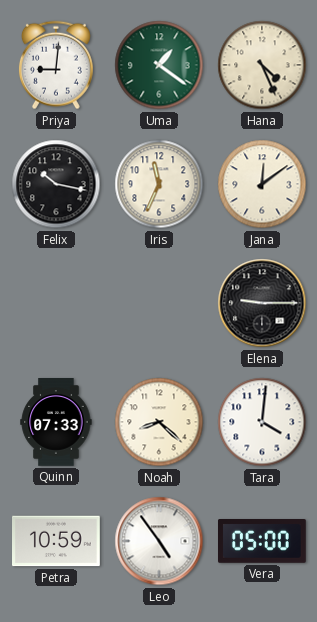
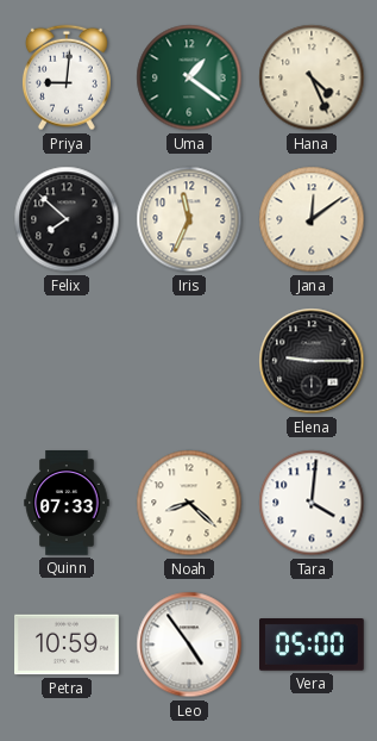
Felix: 10:17 -> 7:52
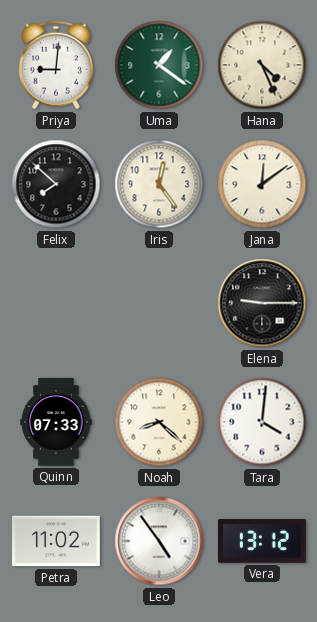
Iris: 11:34 -> 12:24
Petra: 10:59 -> 11:02
Vera: 05:00 -> 13:12
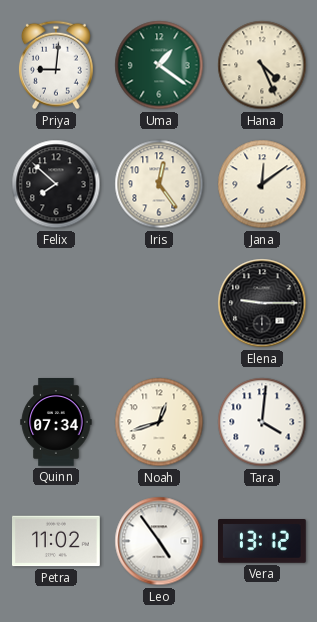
Quinn: 07:33 -> 07:34
Noah: 8:22 -> 12:42
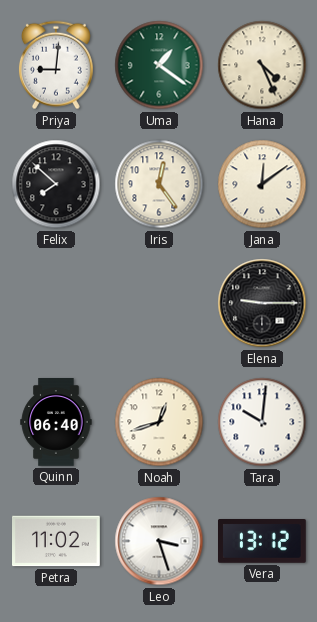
Quinn: 07:34 -> 06:40
Tara: 4:01 -> 10:01
Leo: 4:54 -> 3:27
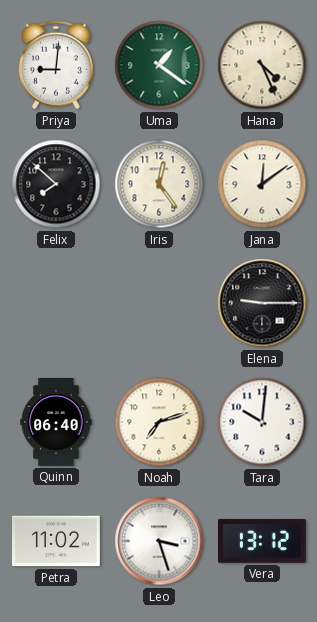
Noah: 12:42 -> 7:12
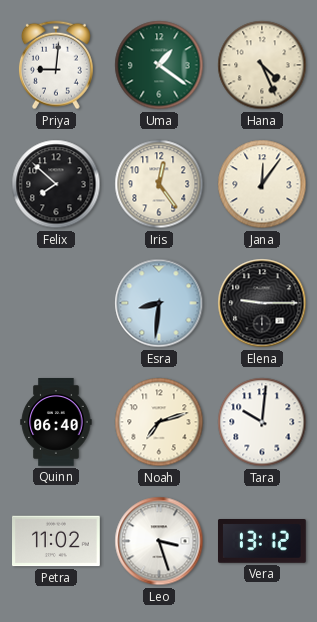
Jana: 12:09 -> 12:06
Esra: none -> 8:31
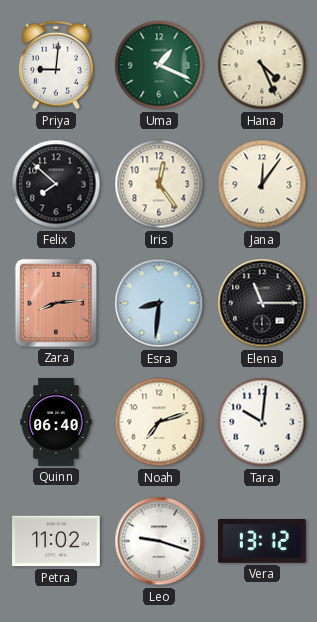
Uma: 1:21 -> 1:19
Zara: none -> 8:14
Elena: 9:15 -> 11:15
Leo: 3:27 -> 9:18
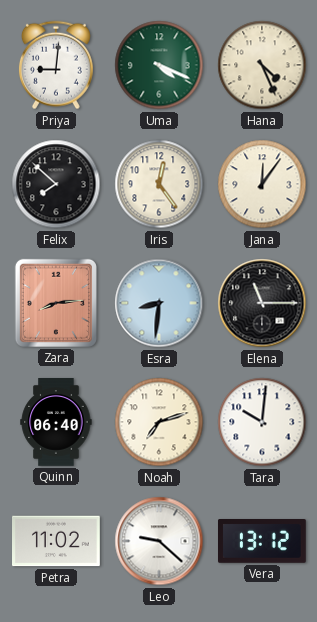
Uma: 1:19 -> 4:19
Leo: 9:18 -> 9:22
